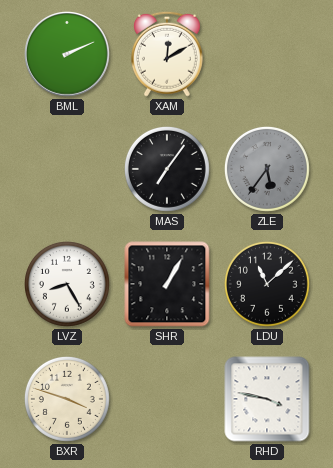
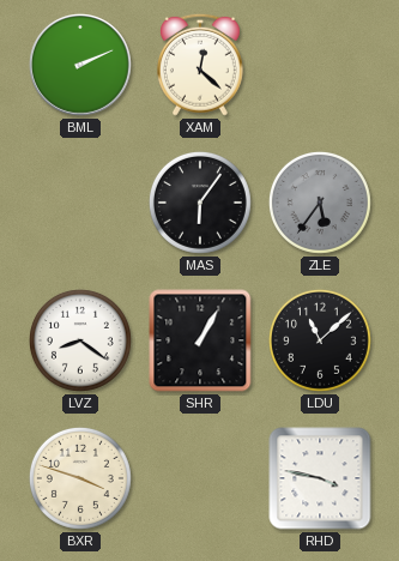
XAM: 12:10 -> 12:22
MAS: 7:06 -> 6:06
LVZ: 8:25 -> 8:21
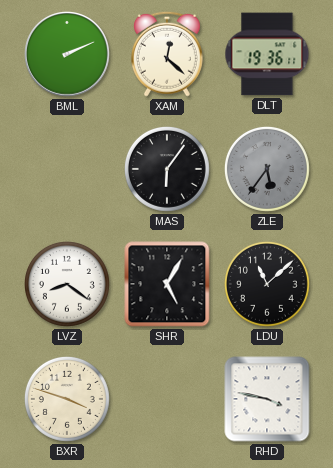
DLT: none -> 19:36
SHR: 1:05 -> 5:05
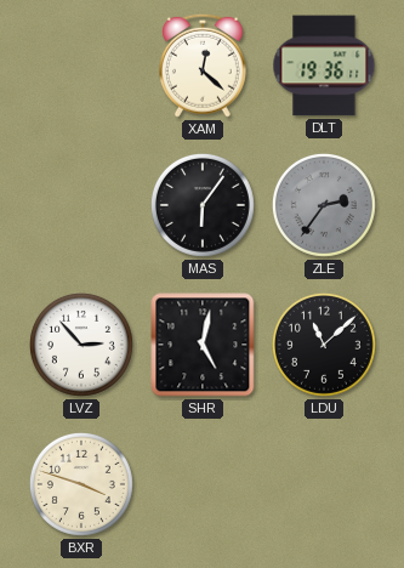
BML: 2:11 -> none
ZLE: 5:36 -> 2:36
LVZ: 8:21 -> 2:53
SHR: 5:05 -> 5:02
RHD: 3:47 -> none
